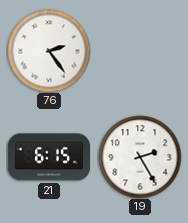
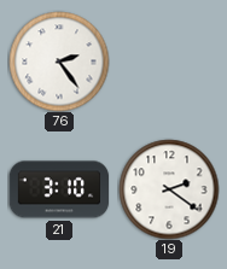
21: 6:15 -> 3:10
19: 2:25 -> 2:21
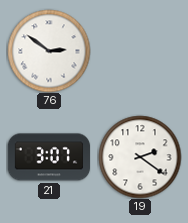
76: 2:24 -> 2:51
21: 3:10 -> 3:07
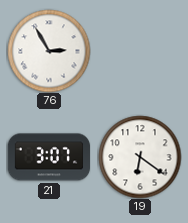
76: 2:51 -> 2:55
19: 2:21 -> 6:21
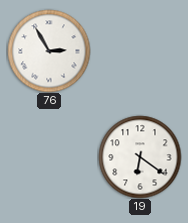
21: 3:07 -> none
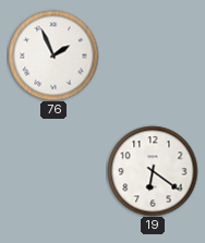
76: 2:55 -> 1:56
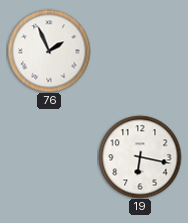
19: 6:21 -> 6:17
